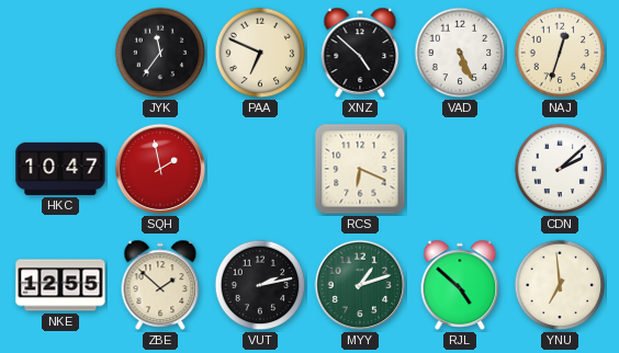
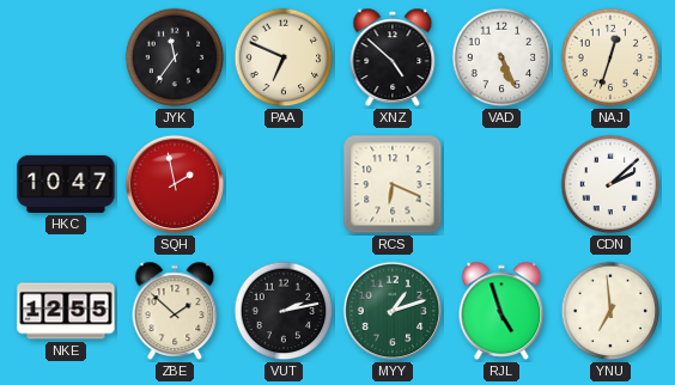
RJL: 4:52 -> 4:57
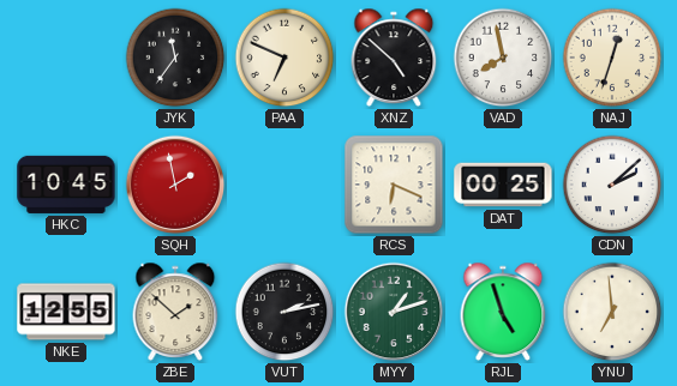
VAD: 5:26 -> 7:58
HKC: 10:47 -> 10:45
DAT: none -> 00:25
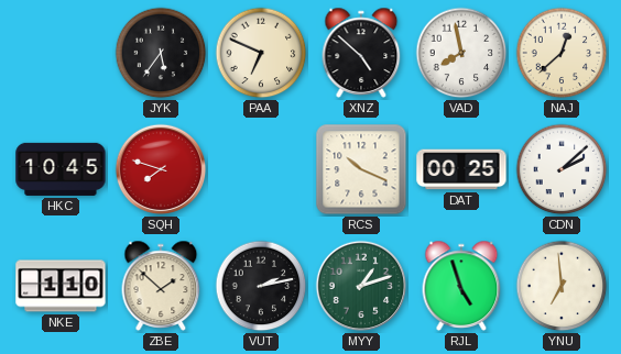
JYK: 11:36 -> 5:36
NAJ: 12:33 -> 12:38
SQH: 1:58 -> 7:48
RCS: 6:19 -> 10:19
NKE: 12:55 -> 1:10
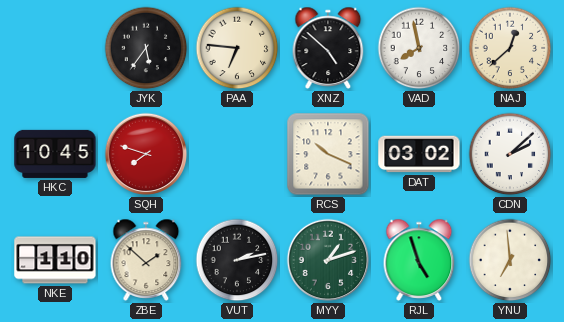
PAA: 6:49 -> 6:46
DAT: 00:25 -> 03:02
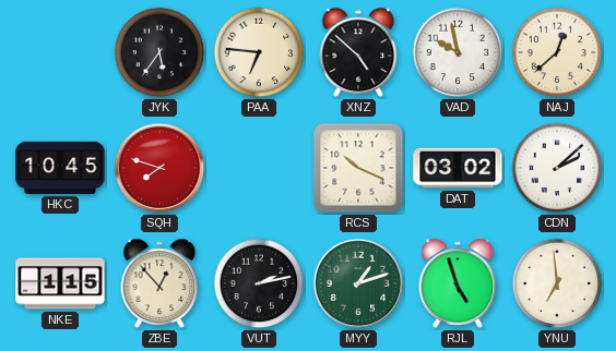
VAD: 7:58 -> 9:58
NKE: 1:10 -> 1:15
ZBE: 1:52 -> 12:53
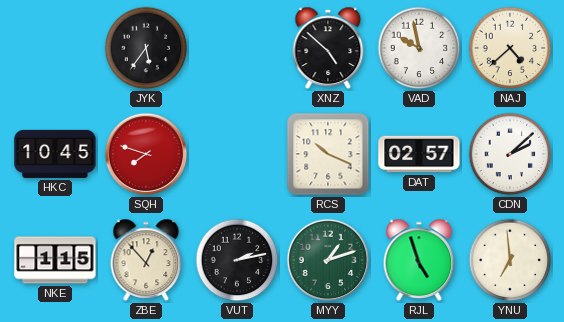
PAA: 6:46 -> none
NAJ: 12:38 -> 4:38
DAT: 03:02 -> 02:57
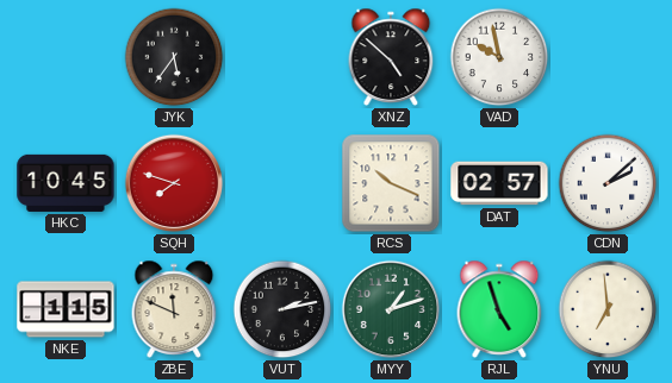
NAJ: 4:38 -> none
ZBE: 12:53 -> 11:49
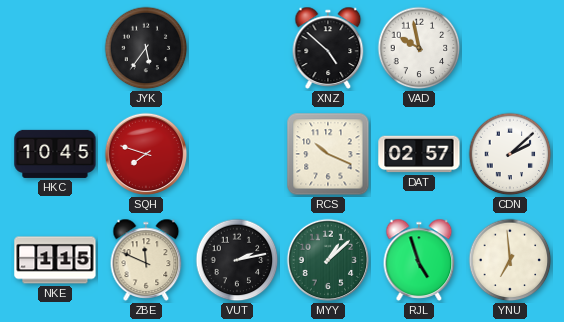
MYY: 1:12 -> 1:08
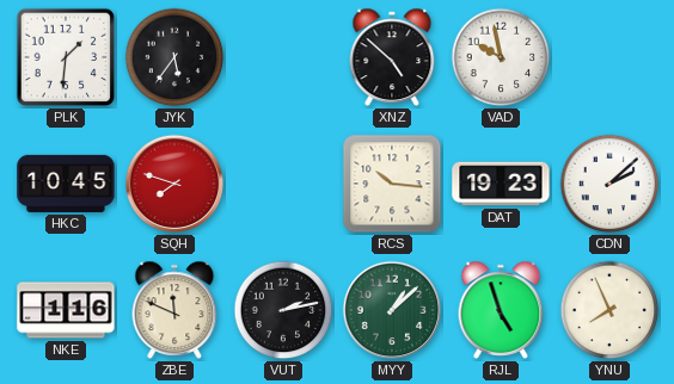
PLK: none -> 1:31
RCS: 10:19 -> 10:16
DAT: 02:57 -> 19:23
NKE: 1:15 -> 1:16
YNU: 6:59 -> 7:56
